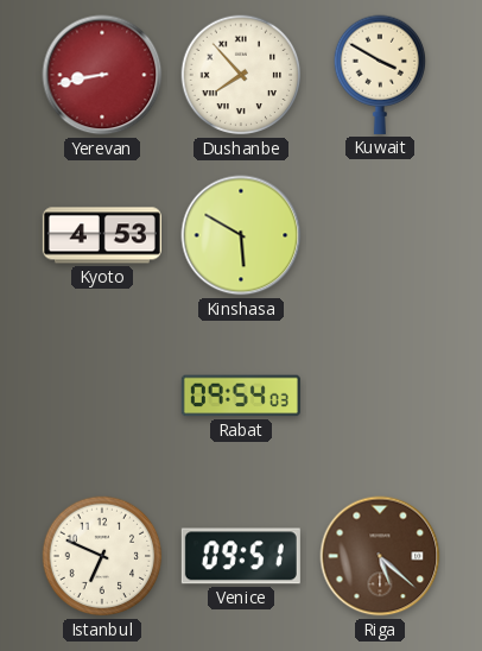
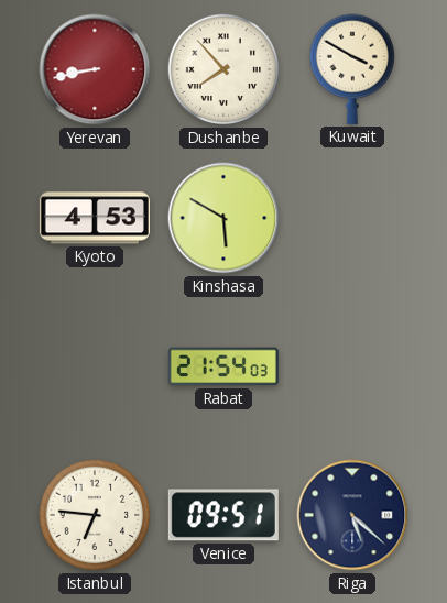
Rabat: 09:54 -> 21:54
Istanbul: 6:49 -> 6:46
Riga dial: brown -> navy
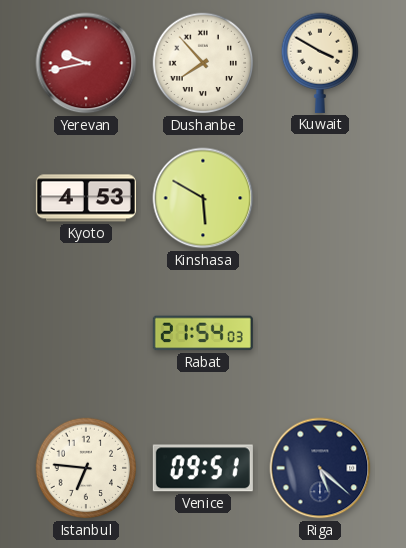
Yerevan: 8:43 -> 9:43
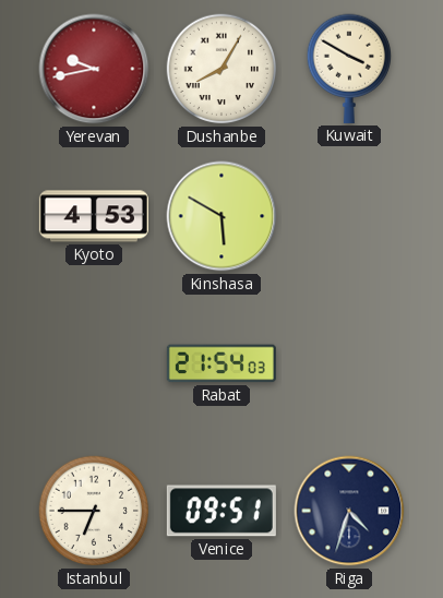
Dushanbe: 7:53 -> 8:05
Istanbul: 6:46 -> 6:45
Riga: 5:22 -> 4:33
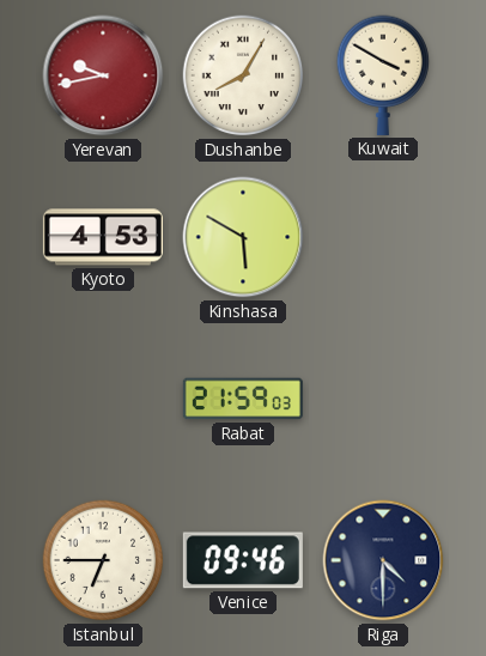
Rabat: 21:54 -> 21:59
Venice: 09:51 -> 09:46
Riga: 4:33 -> 4:30
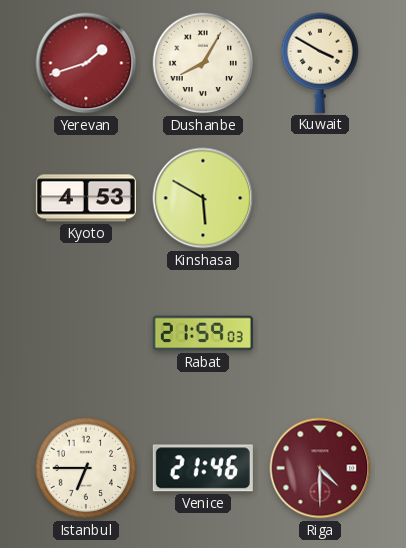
Yerevan: 9:43 -> 1:42
Venice: 09:46 -> 21:46
Riga dial: navy -> burgundy
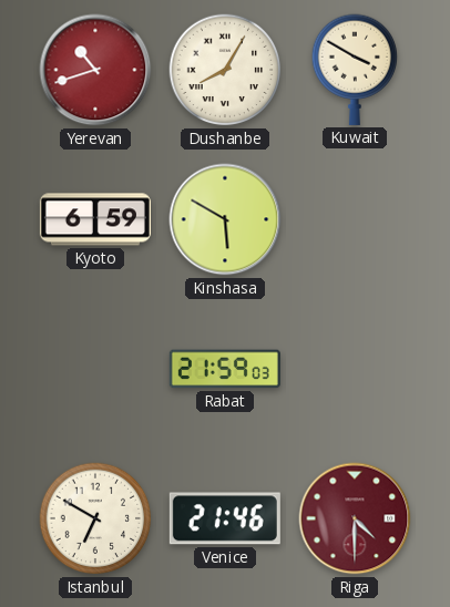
Yerevan: 1:42 -> 10:42
Kyoto: 4:53 -> 6:59
Istanbul: 6:45 -> 6:50
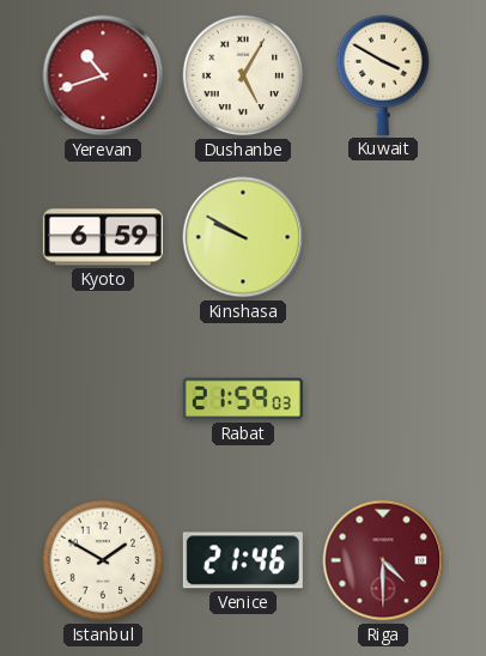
Dushanbe: 8:05 -> 5:05
Kinshasa: 5:50 -> 9:50
Istanbul: 6:50 -> 1:50
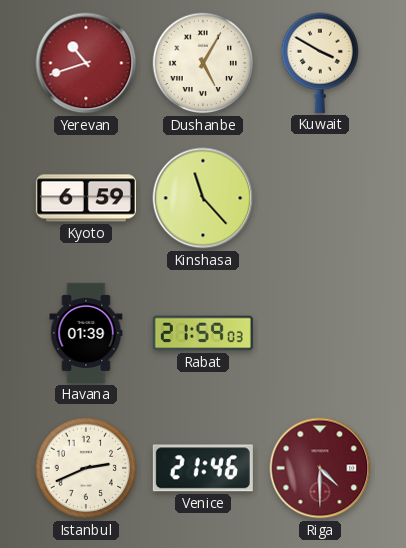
Kinshasa: 9:50 -> 11:23
Havana: none -> 01:39
Istanbul: 1:50 -> 2:41
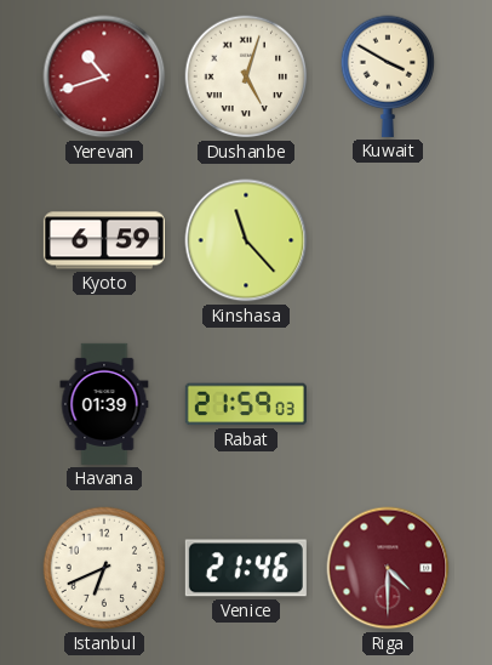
Dushanbe: 5:05 -> 5:03
Istanbul: 2:41 -> 6:41
